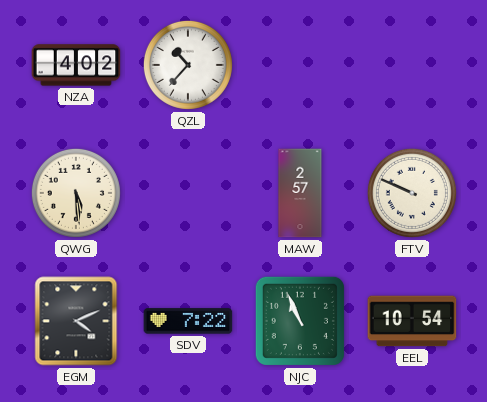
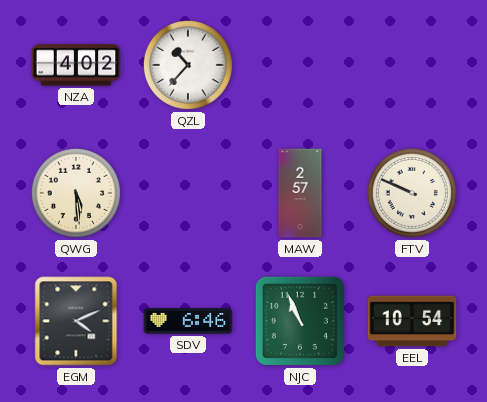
SDV: 7:22 -> 6:46
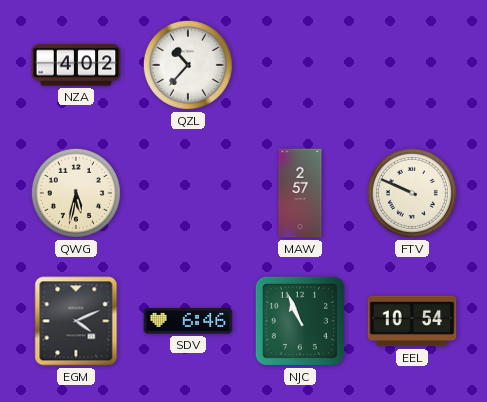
QWG: 5:29 -> 5:32
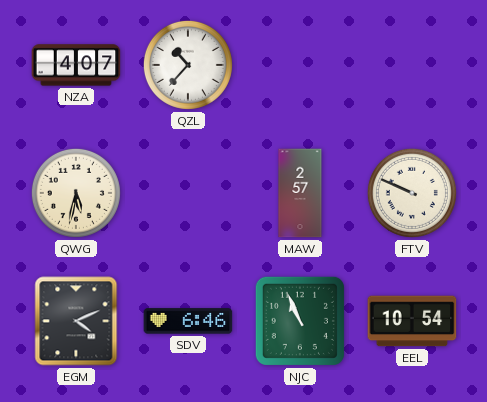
NZA: 4:02 -> 4:07
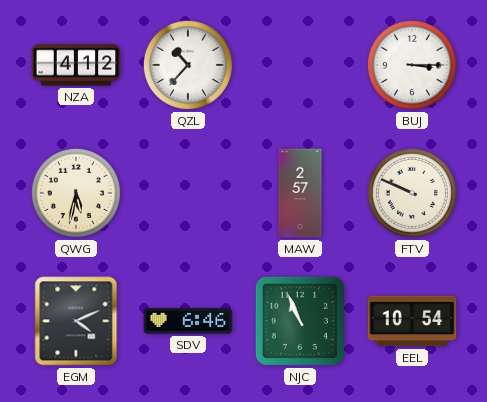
NZA: 4:07 -> 4:12
BUJ: none -> 3:15
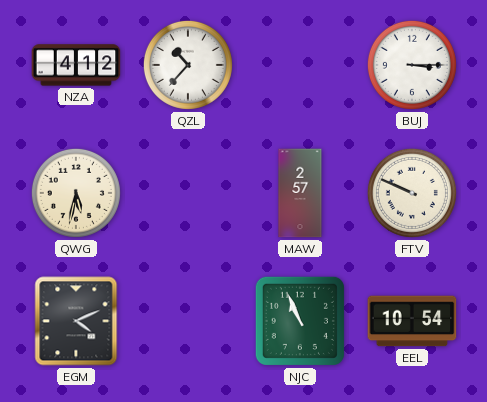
SDV: 6:46 -> none
